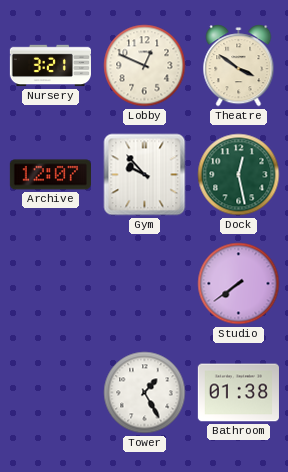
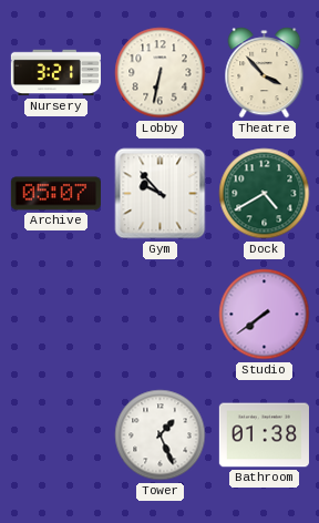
Lobby: 12:49 -> 6:32
Theatre: 3:51 -> 3:53
Archive: 12:07 -> 05:07
Dock: 12:28 -> 4:40
Tower: 1:25 -> 1:26
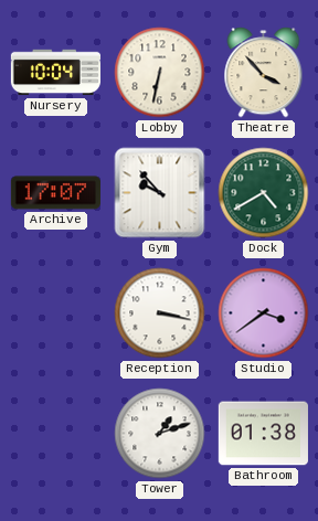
Nursery: 3:21 -> 10:04
Archive: 05:07 -> 17:07
Reception: none -> 3:17
Studio: 7:39 -> 3:39
Tower: 1:26 -> 1:12
